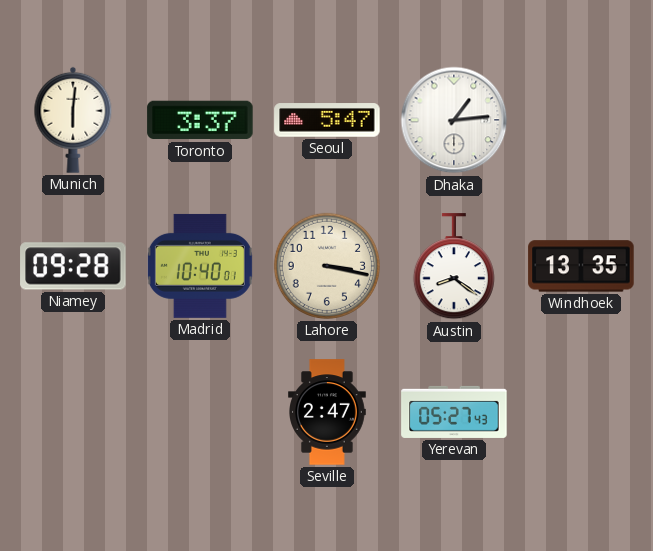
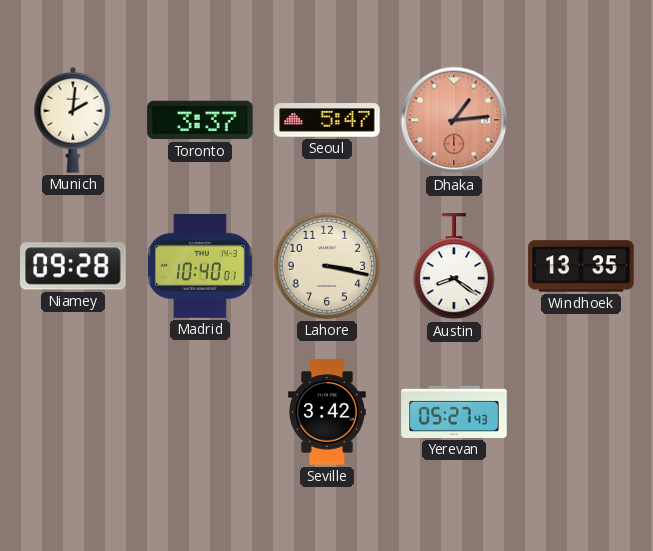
Munich: 6:01 -> 2:01
Dhaka dial: white -> salmon
Seville: 2:47 -> 3:42
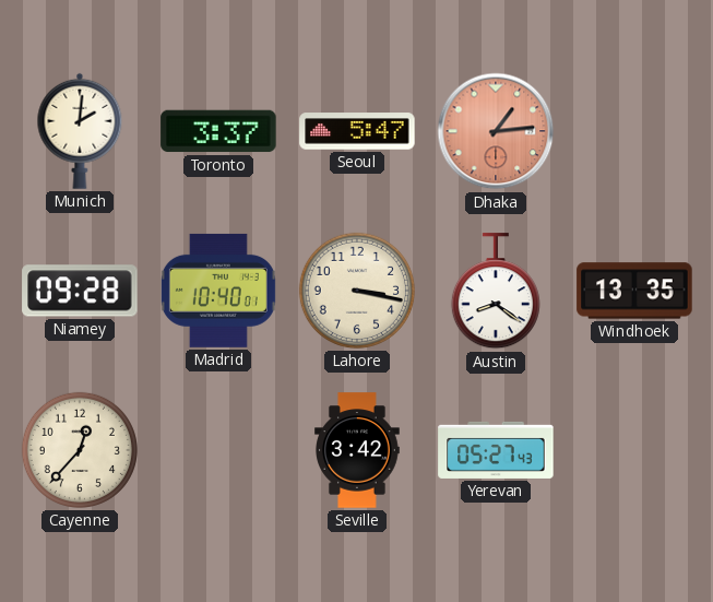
Cayenne: none -> 12:37
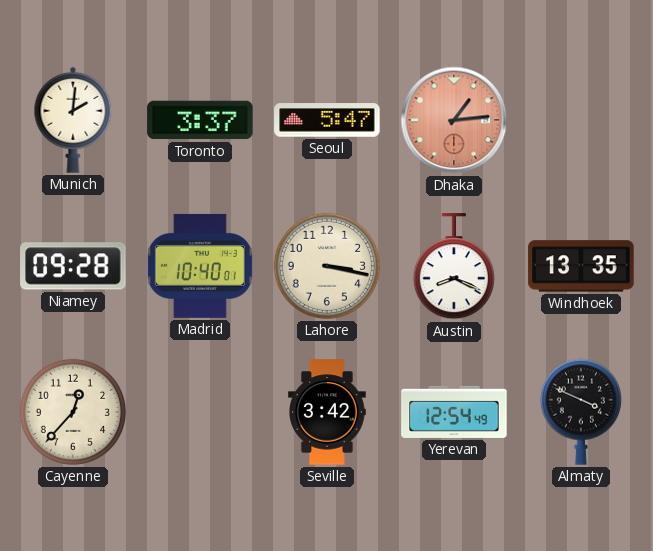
Austin: 8:21 -> 8:19
Yerevan: 05:27 -> 12:54
Almaty: none -> 3:49
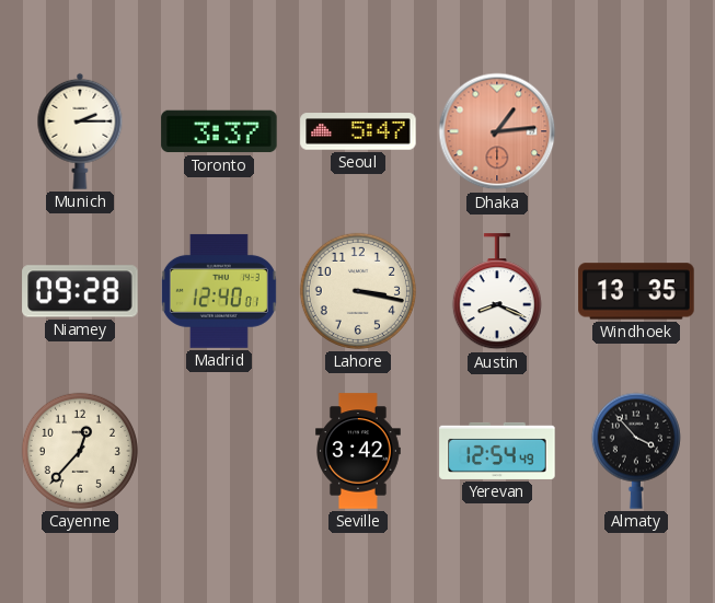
Munich: 2:01 -> 2:15
Madrid: 10:40 -> 12:40
Almaty: 3:49 -> 3:53
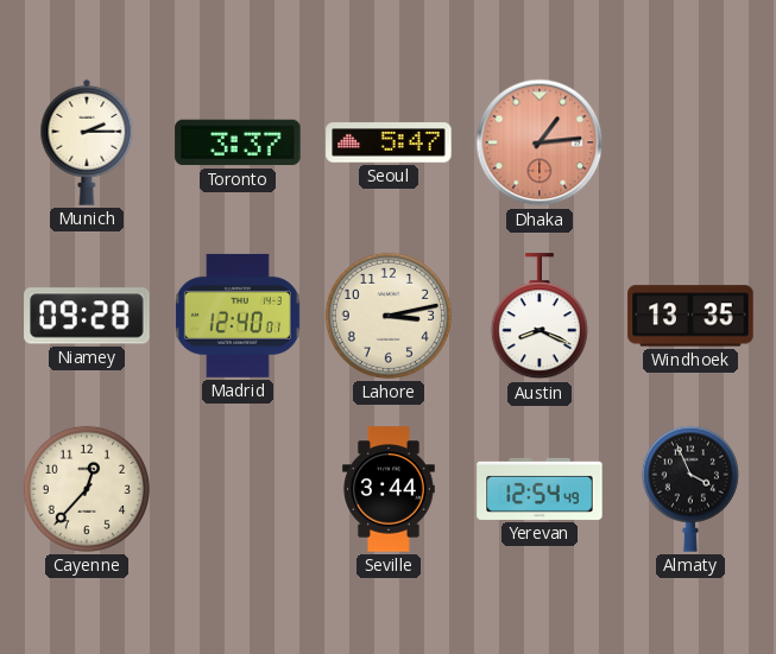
Lahore: 3:17 -> 3:13
Seville: 3:42 -> 3:44
Almaty: 3:53 -> 3:56
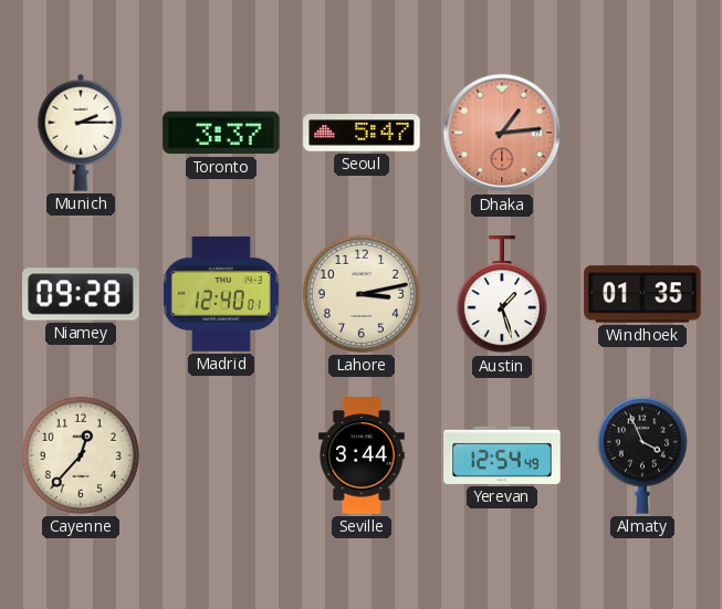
Austin: 8:19 -> 1:27
Windhoek: 13:35 -> 01:35
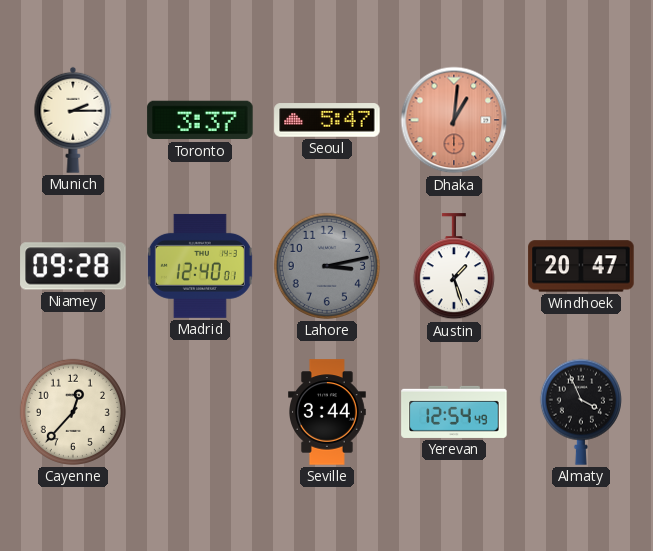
Dhaka: 1:14 -> 1:01
Lahore dial: cream -> grey
Windhoek: 01:35 -> 20:47
